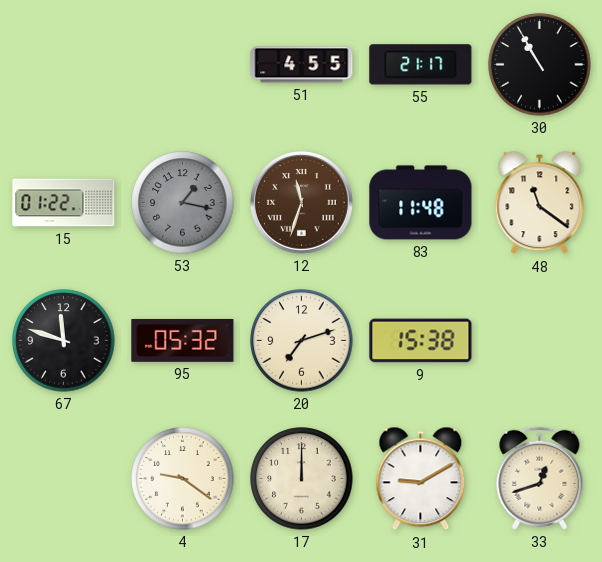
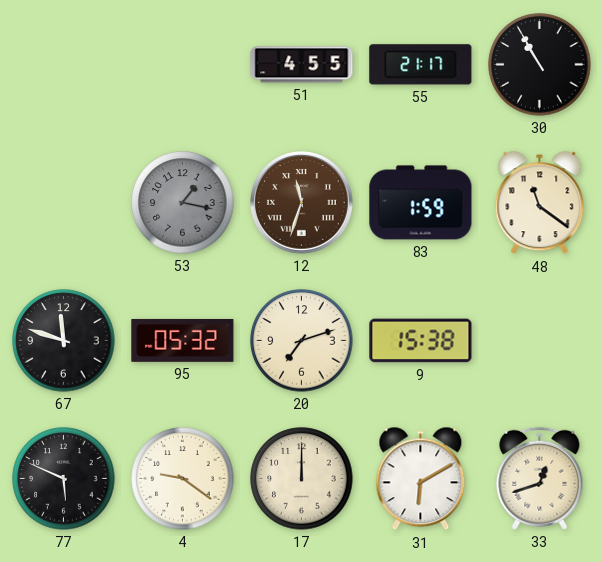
15: 01:22 -> none
83: 11:48 -> 1:59
77: none -> 5:49
31: 9:10 -> 6:10
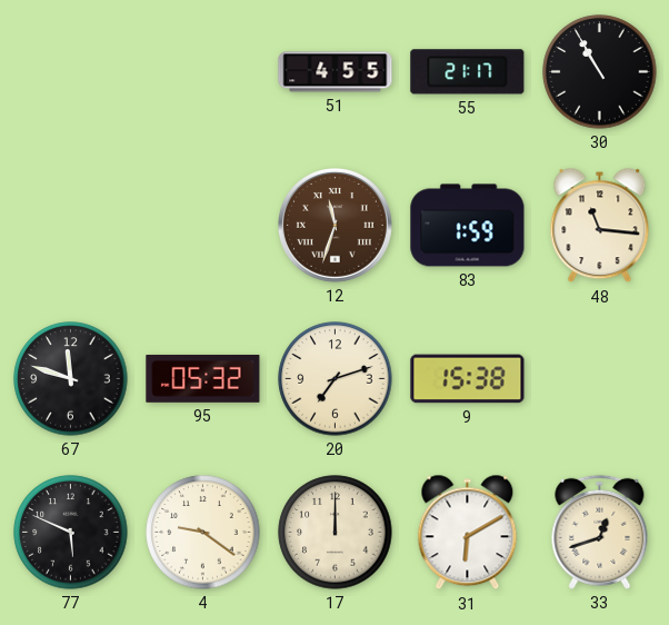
53: 1:17 -> none
48: 11:21 -> 11:16
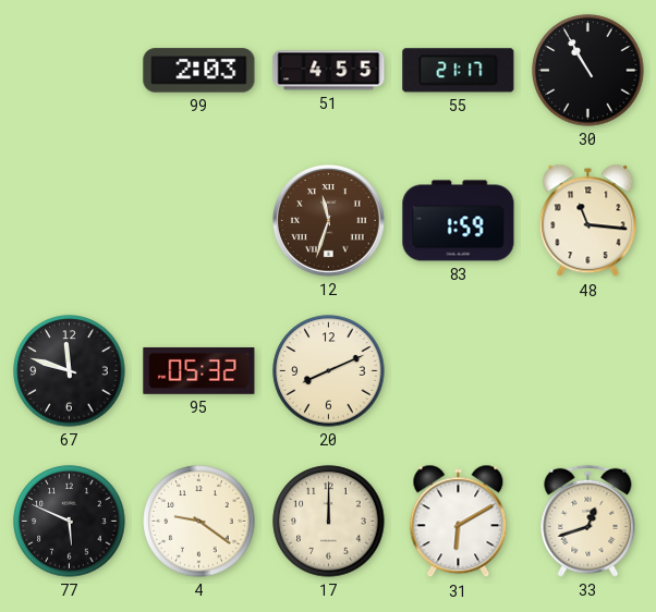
99: none -> 2:03
20: 7:12 -> 8:11
9: 15:38 -> none
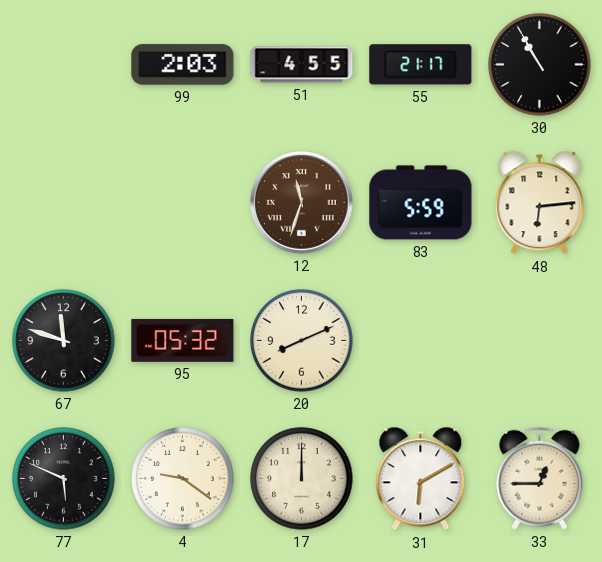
83: 1:59 -> 5:59
48: 11:16 -> 6:14
33: 12:42 -> 12:45
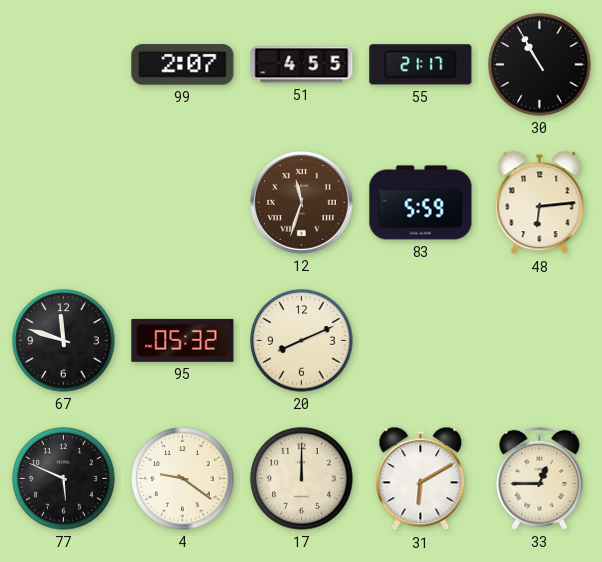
99: 2:03 -> 2:07
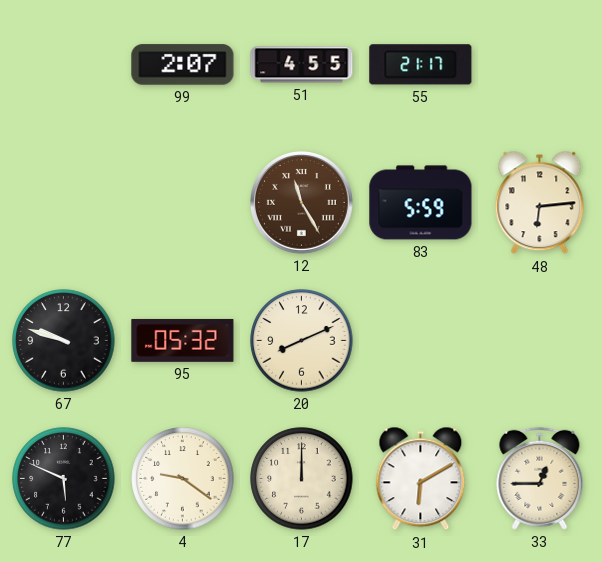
30: 10:55 -> none
12: 11:33 -> 11:25
67: 11:48 -> 9:48
